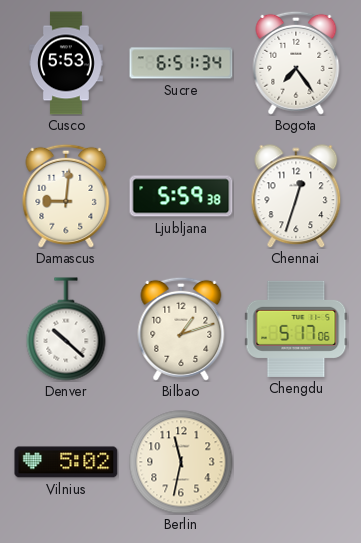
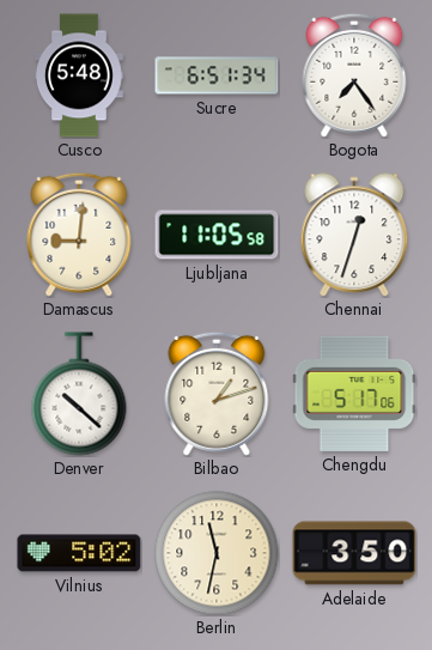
Cusco: 5:53 -> 5:48
Ljubljana: 5:59 -> 11:05
Adelaide: none -> 3:50
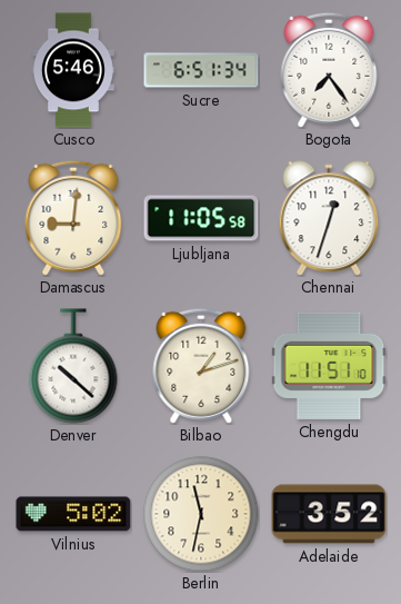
Cusco: 5:48 -> 5:46
Chengdu: 5:17 -> 11:51
Adelaide: 3:50 -> 3:52
